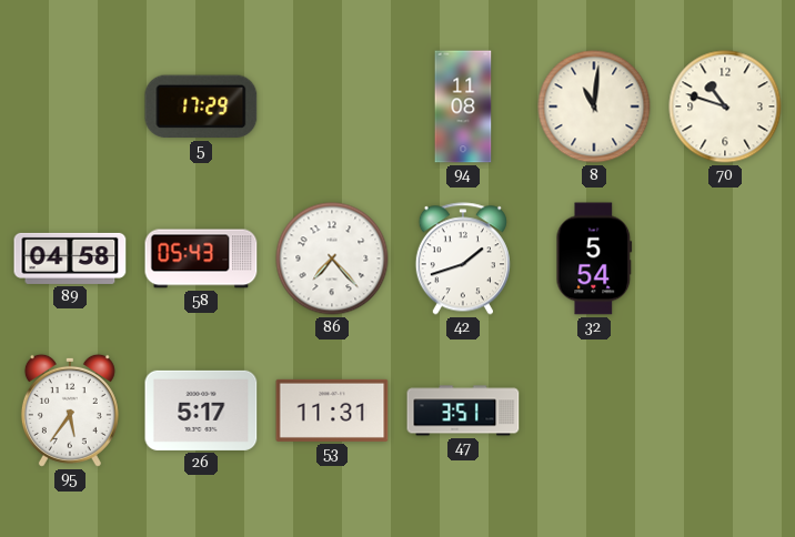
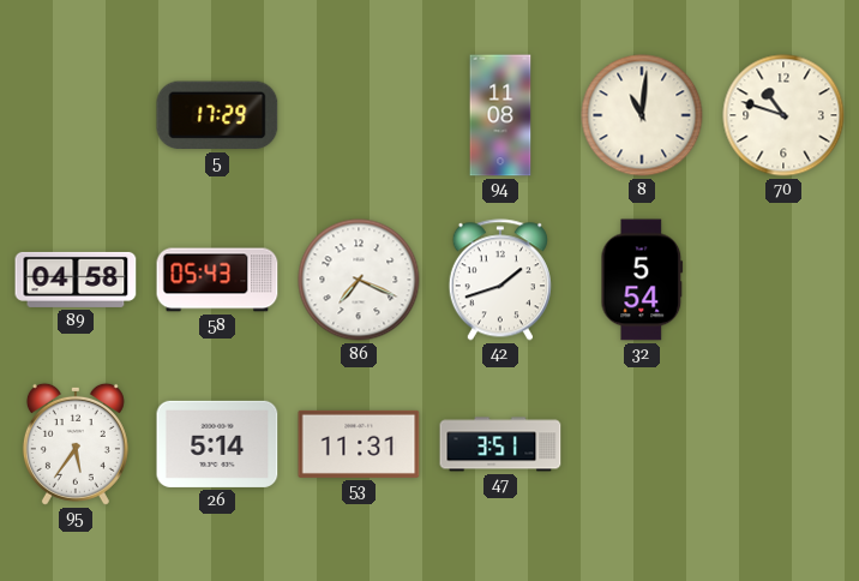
86: 7:23 -> 7:19
26: 5:17 -> 5:14
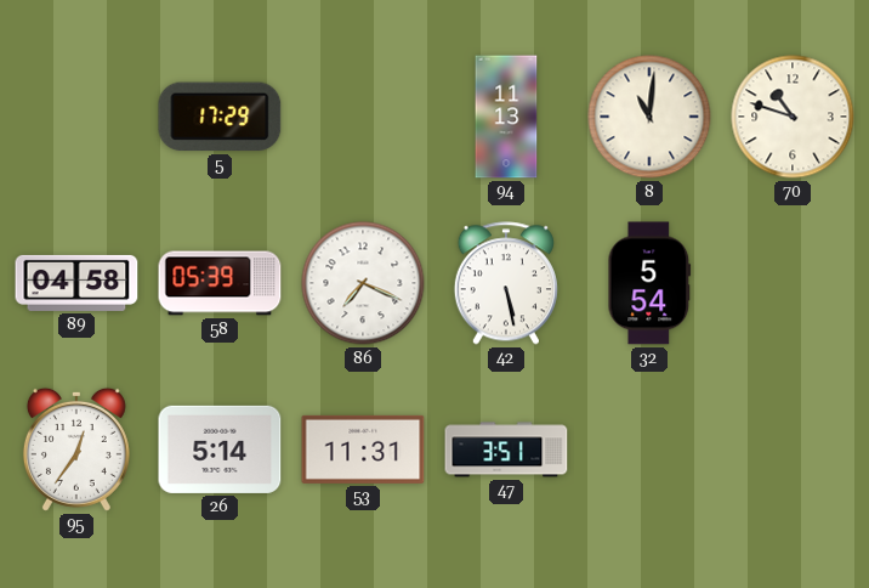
94: 11:08 -> 11:13
58: 05:43 -> 05:39
42: 1:42 -> 5:28
95: 5:36 -> 12:36
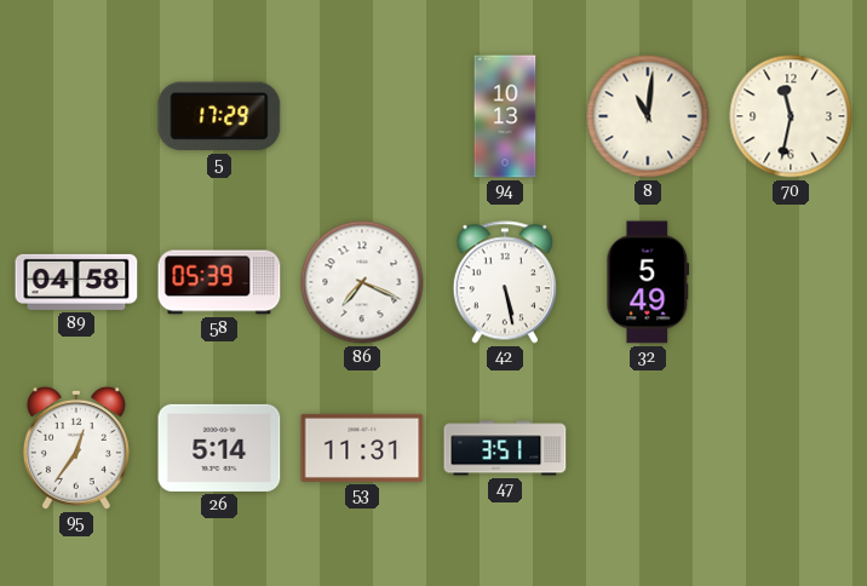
94: 11:13 -> 10:13
70: 10:48 -> 11:32
32: 5:54 -> 5:49
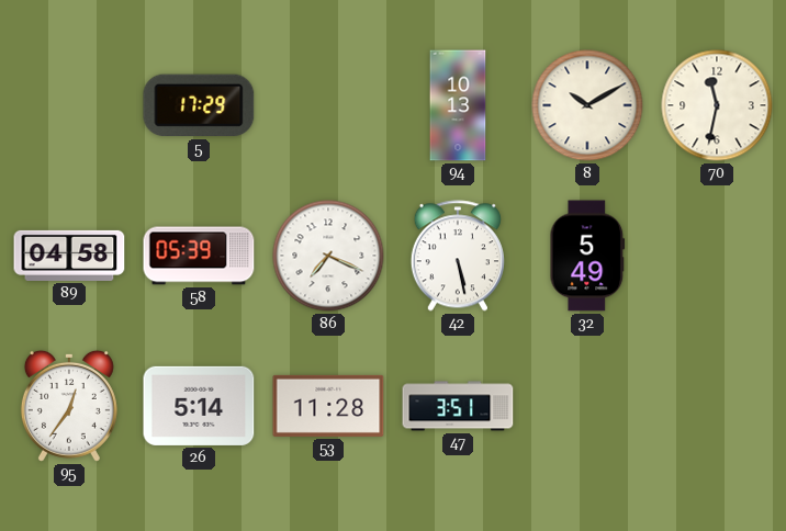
8: 11:01 -> 10:10
53: 11:31 -> 11:28
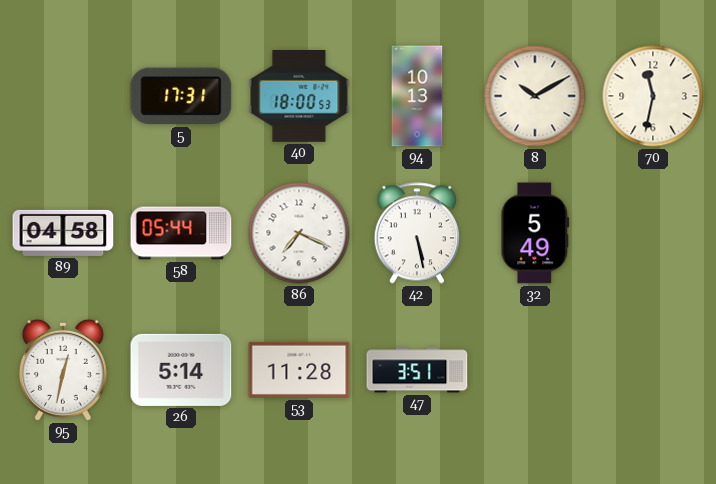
5: 17:29 -> 17:31
40: none -> 18:00
58: 05:39 -> 05:44
95: 12:36 -> 12:32
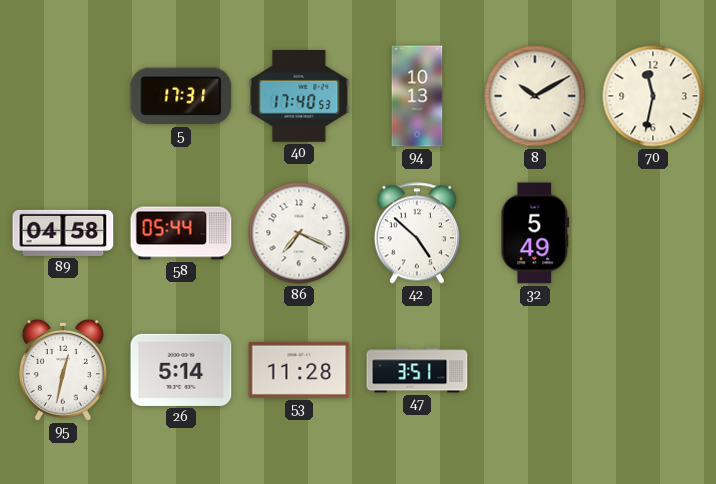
40: 18:00 -> 17:40
42: 5:28 -> 4:52
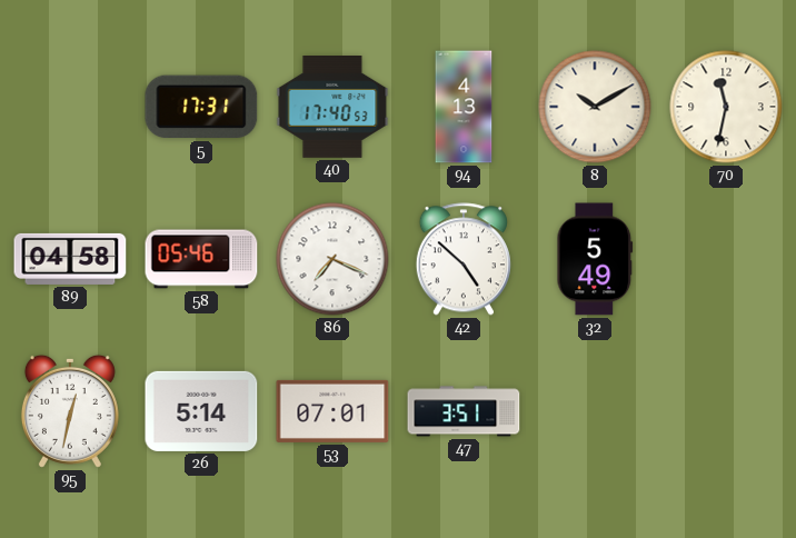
94: 10:13 -> 4:13
58: 05:44 -> 05:46
53: 11:28 -> 07:01
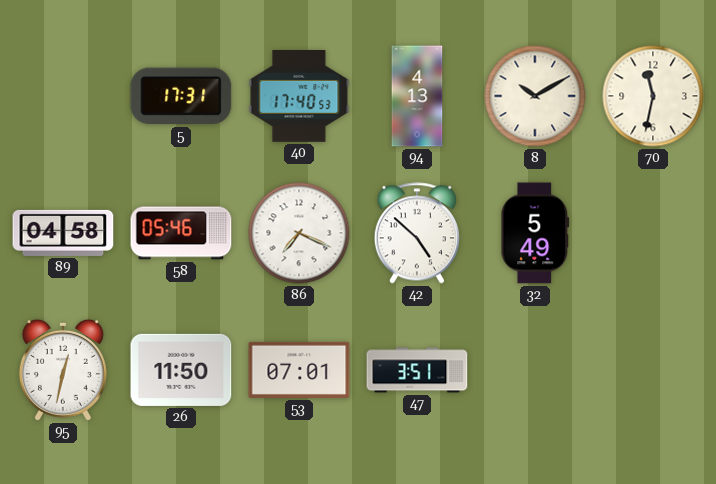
26: 5:14 -> 11:50
